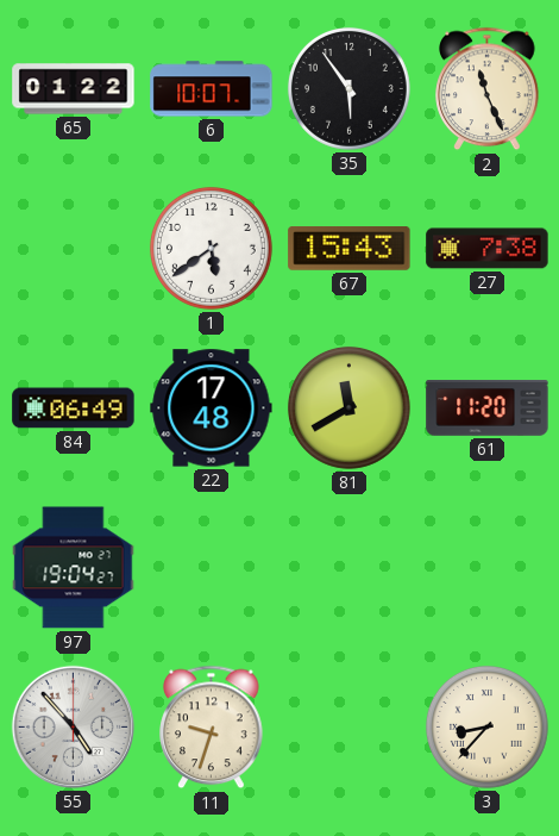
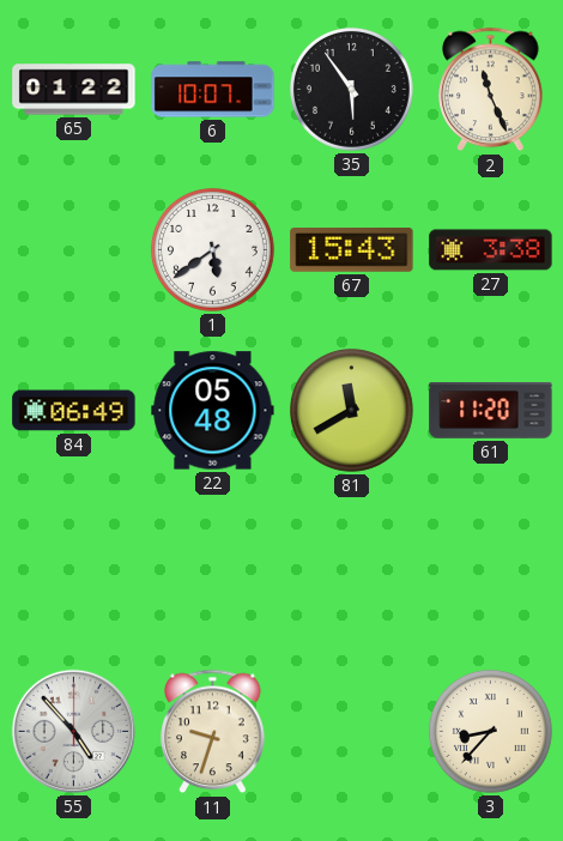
27: 7:38 -> 3:38
22: 17:48 -> 05:48
97: 19:04 -> none
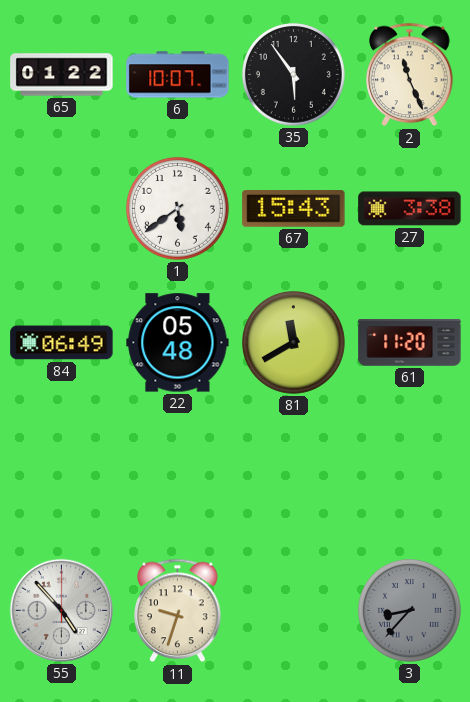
3 dial: cream -> grey
